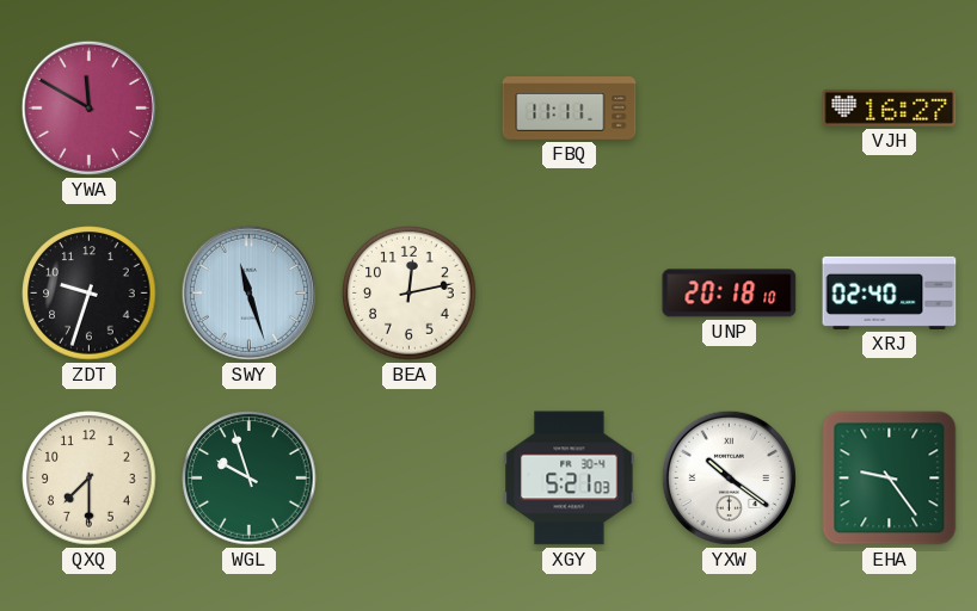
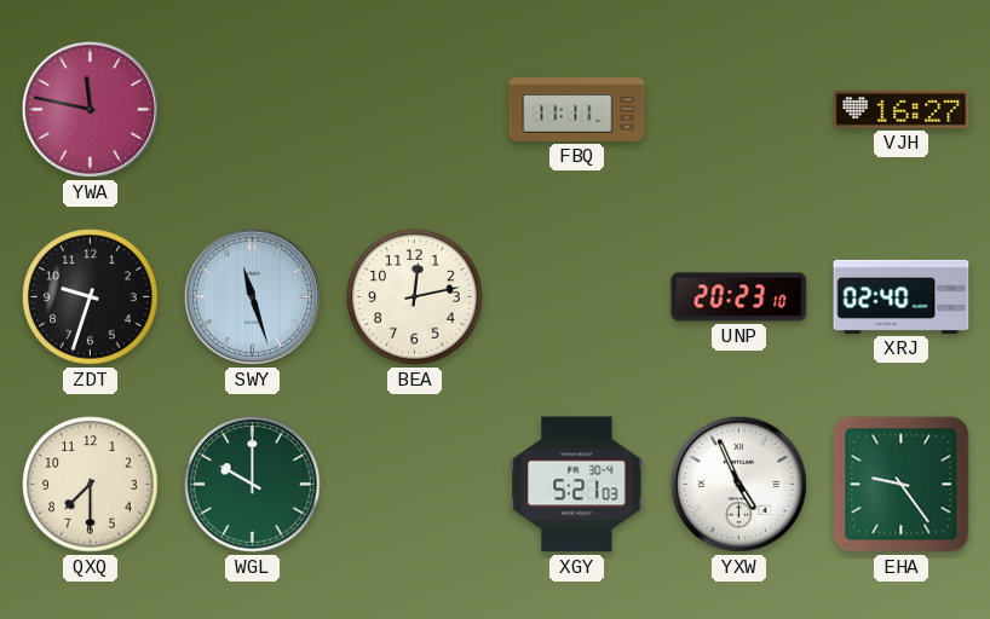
YWA: 11:50 -> 11:47
UNP: 20:18 -> 20:23
WGL: 9:57 -> 10:00
YXW: 10:21 -> 4:56
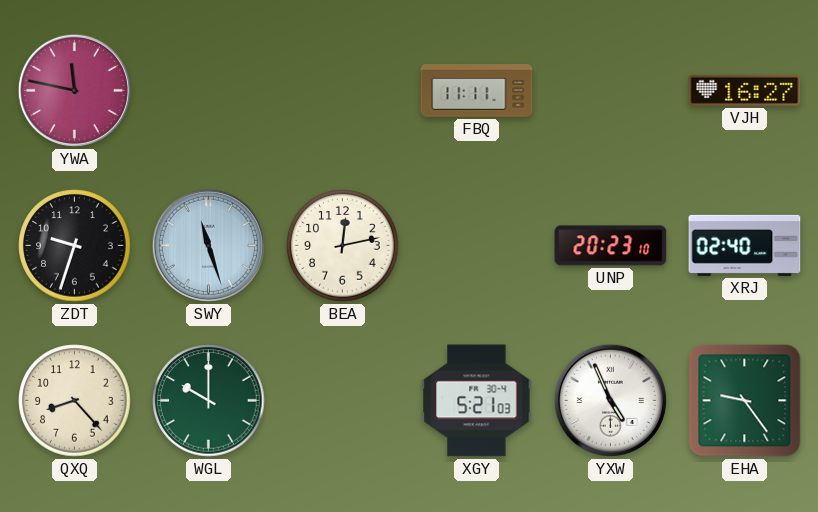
QXQ: 7:30 -> 8:23
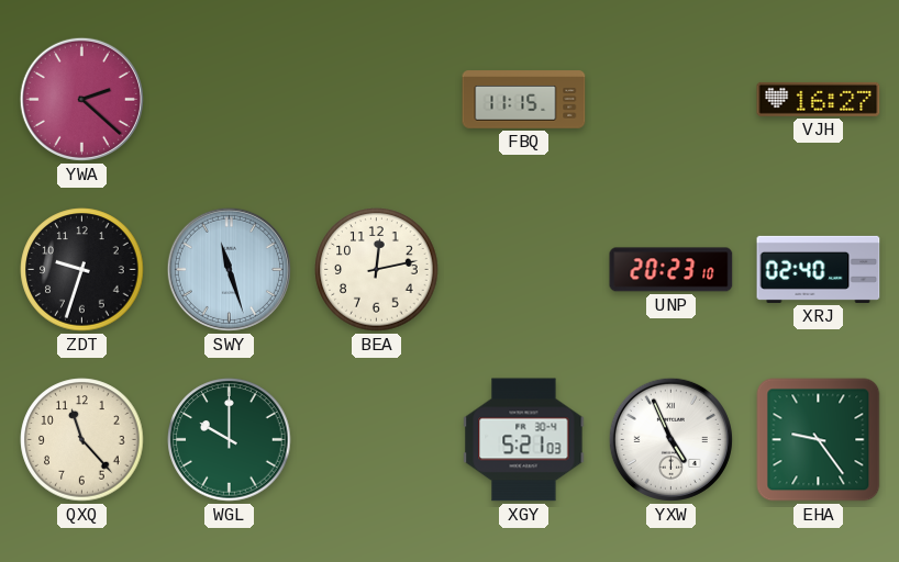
YWA: 11:47 -> 2:22
FBQ: 11:11 -> 11:15
QXQ: 8:23 -> 11:23
